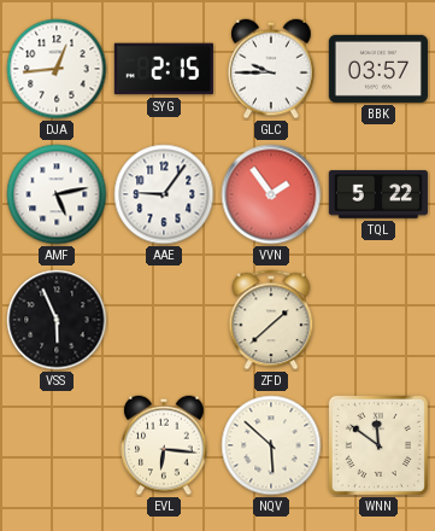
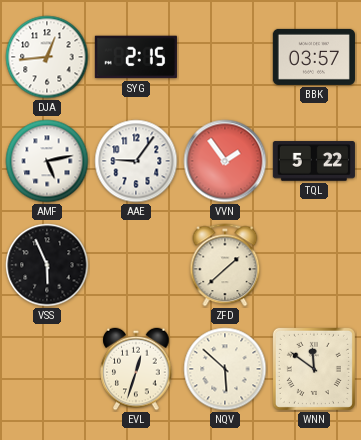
GLC: 9:45 -> none
EVL: 6:16 -> 12:33
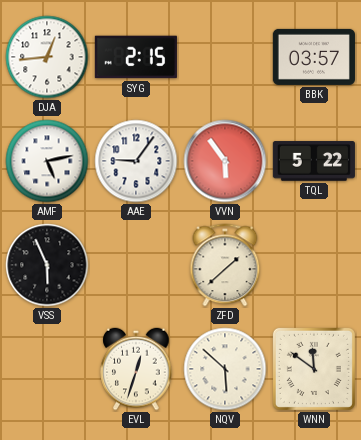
VVN: 1:54 -> 5:54
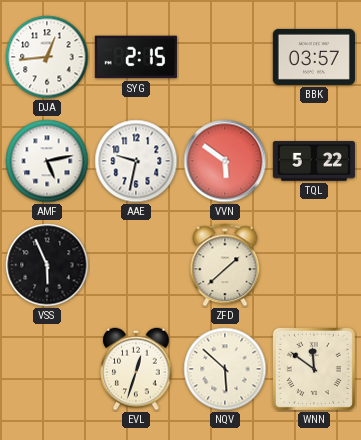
AAE: 9:06 -> 9:32
VVN: 5:54 -> 5:51
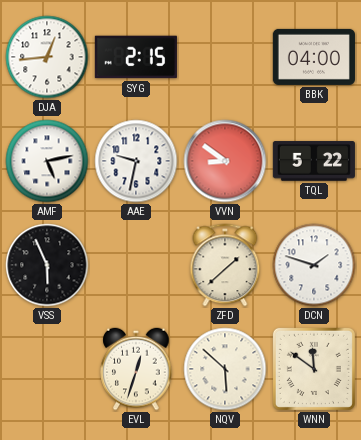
BBK: 03:57 -> 04:00
VVN: 5:51 -> 8:51
DCN: none -> 1:48
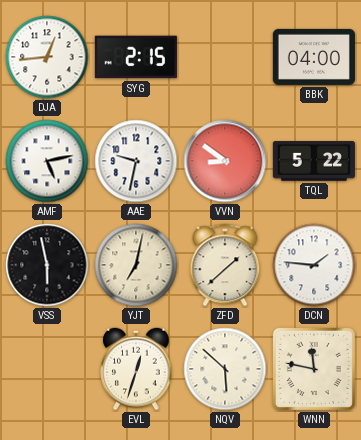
VSS: 5:56 -> 5:58
YJT: none -> 7:02
DCN: 1:48 -> 1:46
WNN: 11:51 -> 11:47
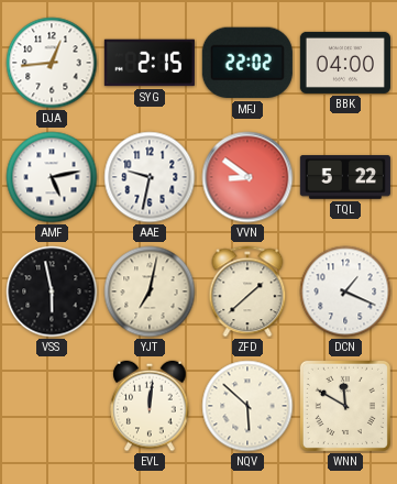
MFJ: none -> 22:02
DCN: 1:46 -> 1:19
EVL: 12:33 -> 12:01
WNN: 11:47 -> 11:50
